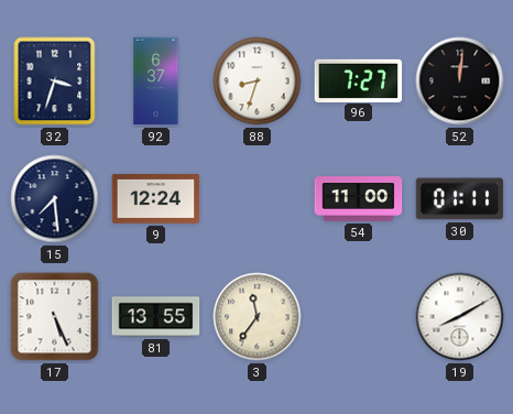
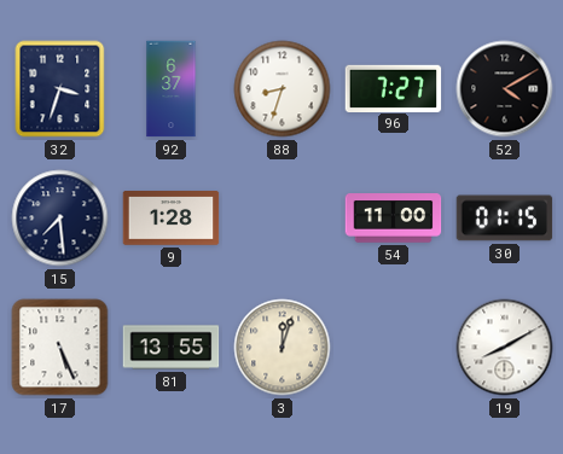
52: 12:01 -> 4:10
9: 12:24 -> 1:28
30: 01:11 -> 01:15
3: 11:36 -> 12:03
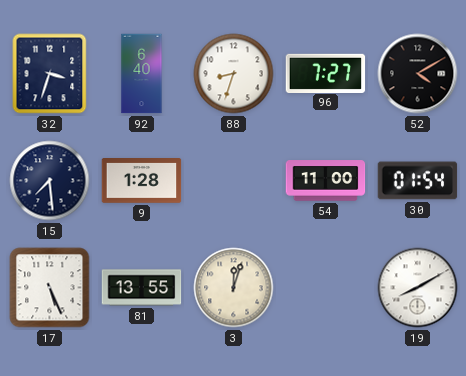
92: 6:37 -> 6:40
30: 01:15 -> 01:54
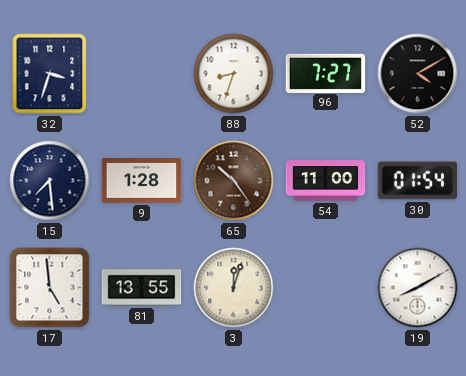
92: 6:40 -> none
65: none -> 10:24
17: 5:26 -> 4:59
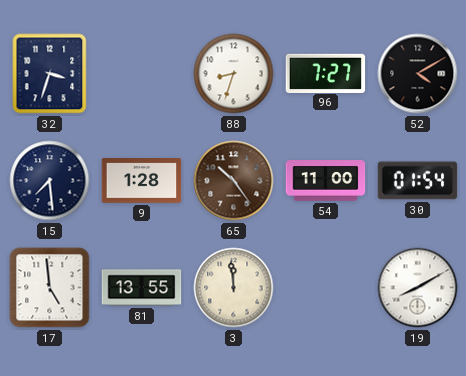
3: 12:03 -> 11:59
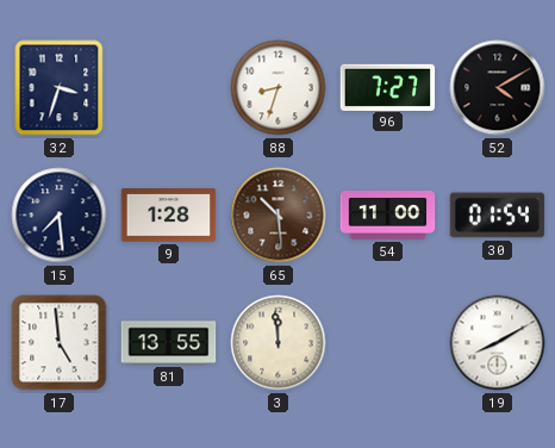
65: 10:24 -> 10:29
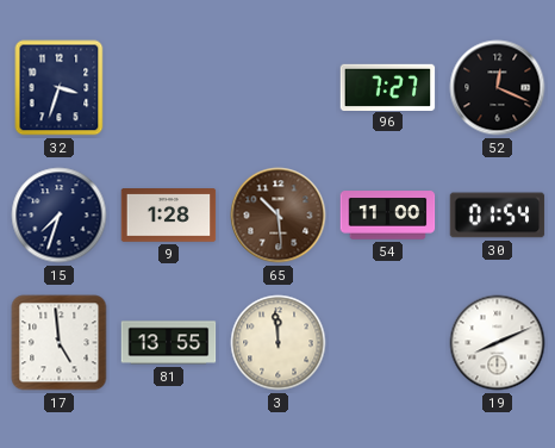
88: 8:33 -> none
52: 4:10 -> 12:19
15: 7:29 -> 7:33
19: 8:10 -> 8:11
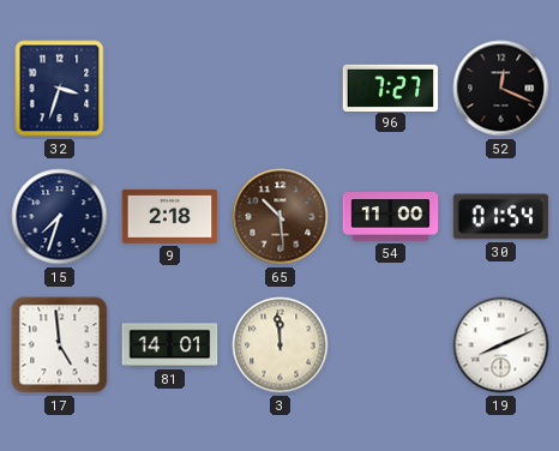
9: 1:28 -> 2:18
81: 13:55 -> 14:01
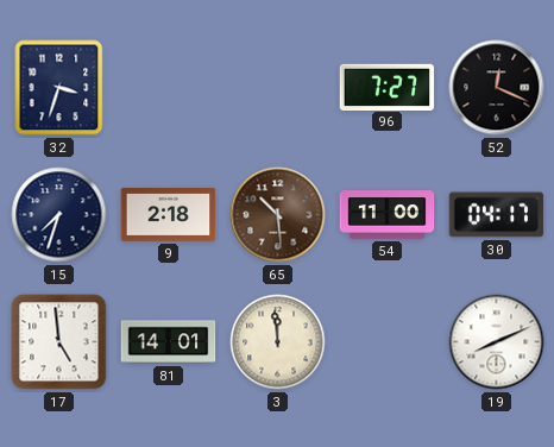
30: 01:54 -> 04:17
